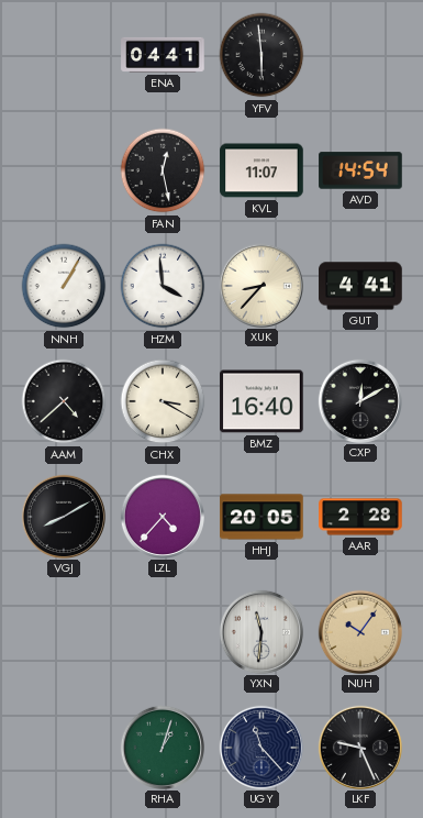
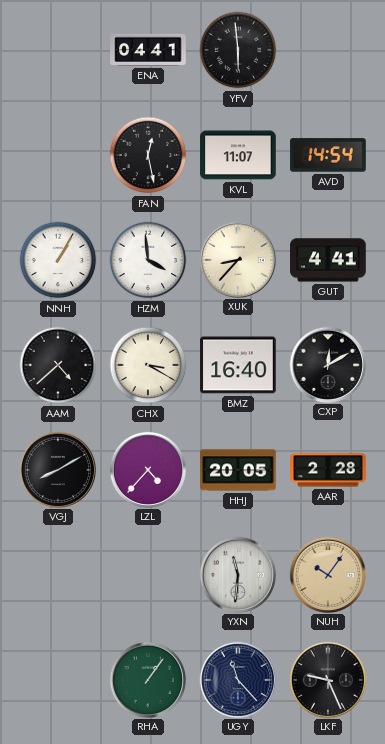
RHA: 1:03 -> 1:06
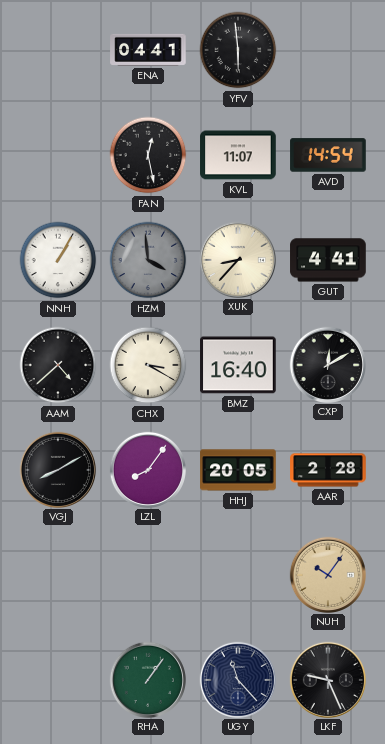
HZM dial: white -> grey
LZL: 4:37 -> 8:06
YXN: 11:31 -> none
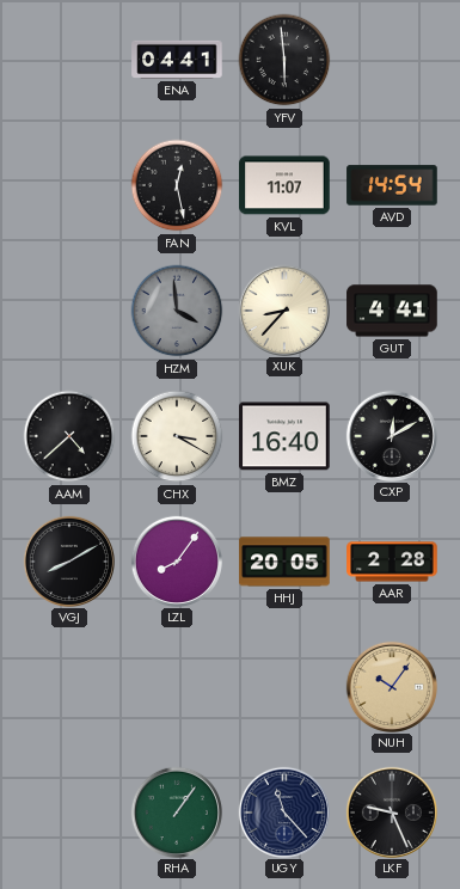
NNH: 1:05 -> none
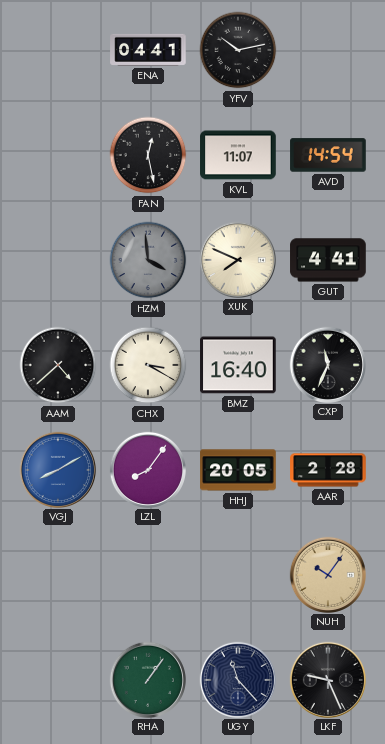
YFV: 5:59 -> 10:13
XUK: 8:37 -> 7:49
CXP: 12:10 -> 11:34
VGJ dial: black -> blue
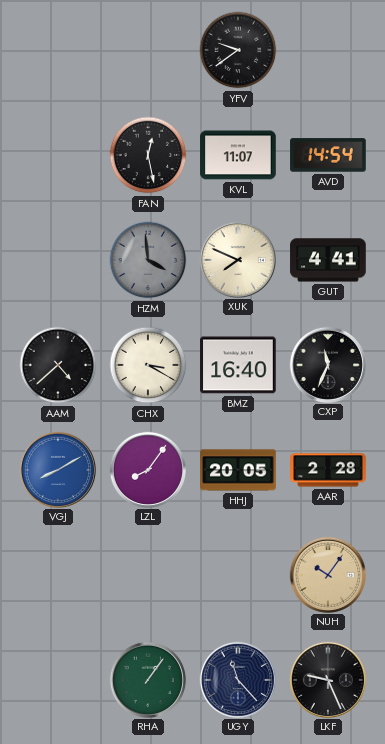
ENA: 04:41 -> none
YFV: 10:13 -> 9:39
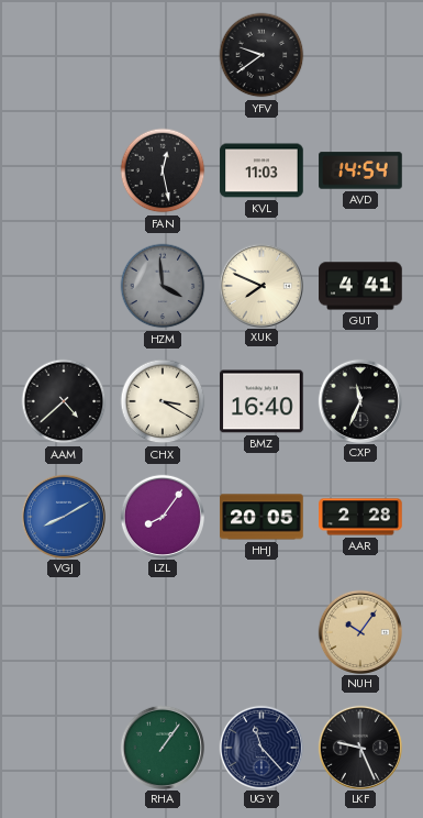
KVL: 11:07 -> 11:03
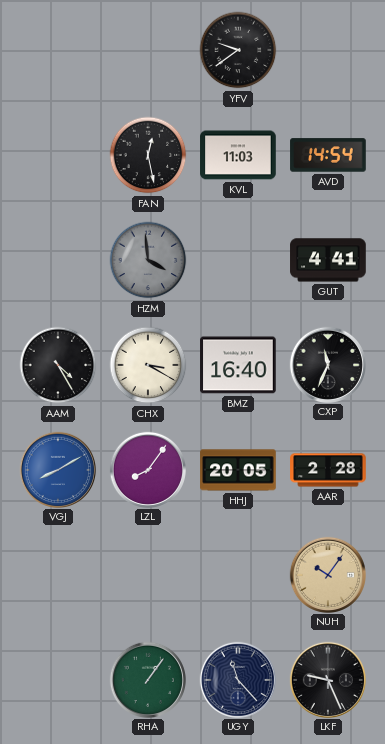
XUK: 7:49 -> none
AAM: 4:38 -> 4:25
